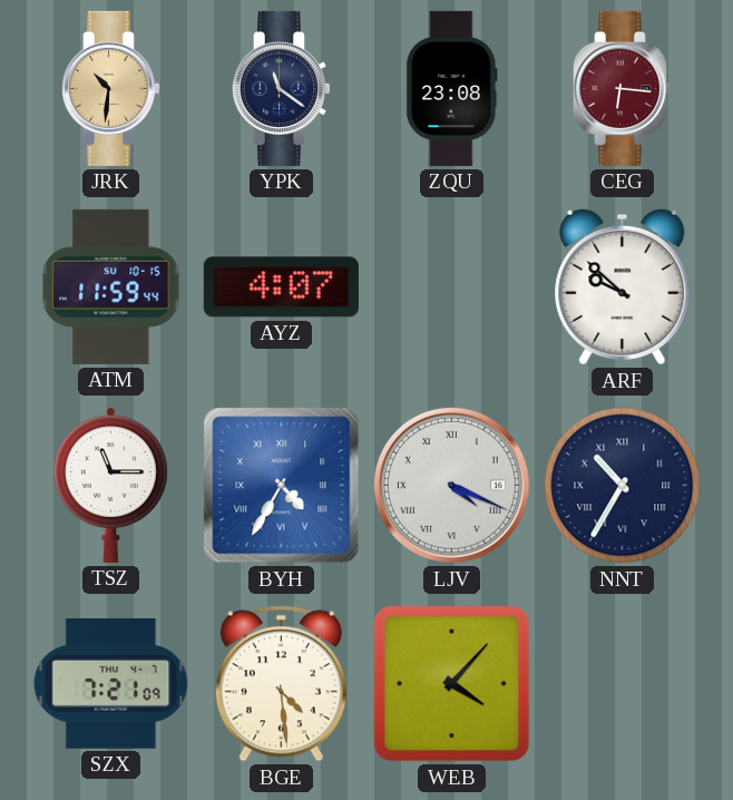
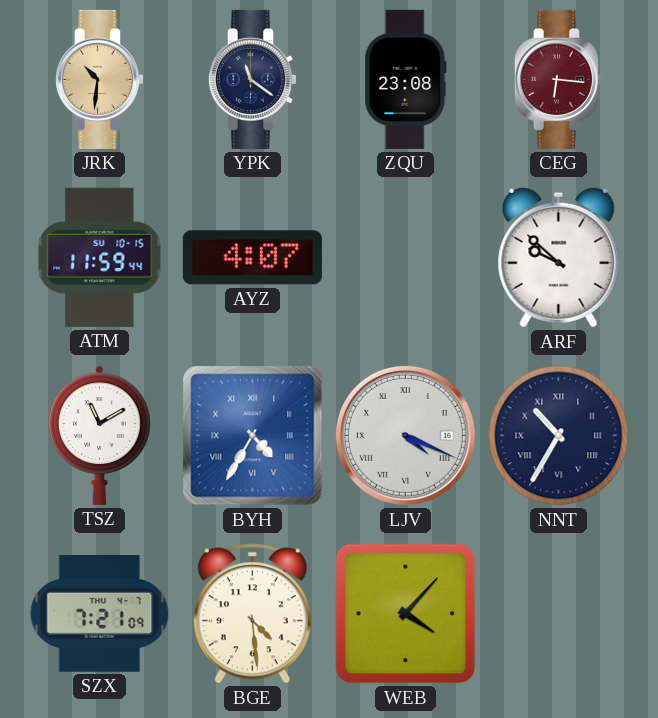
TSZ: 11:15 -> 11:10
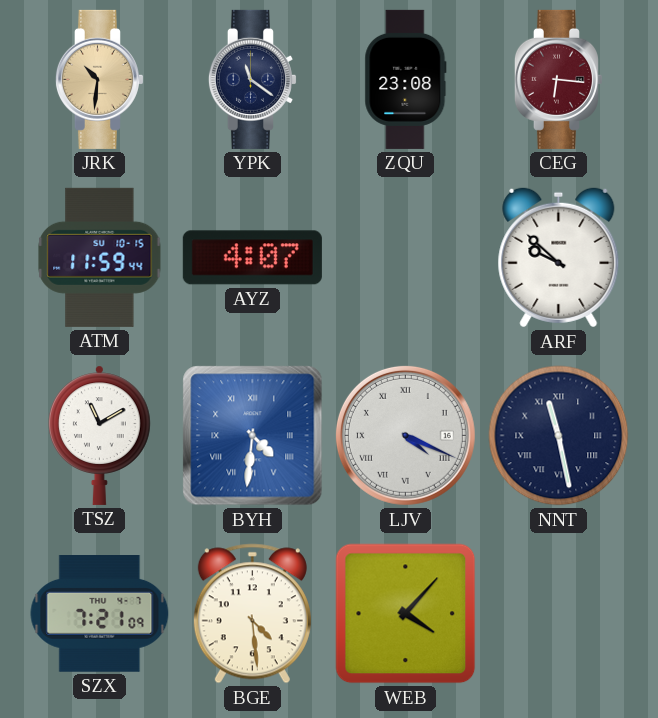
BYH: 4:35 -> 4:31
NNT: 10:35 -> 11:28
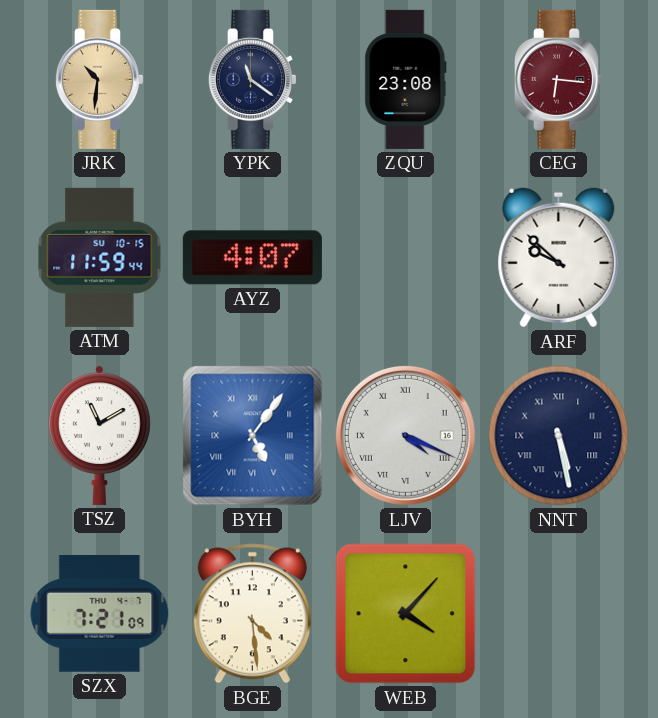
BYH: 4:31 -> 5:06
NNT: 11:28 -> 5:28
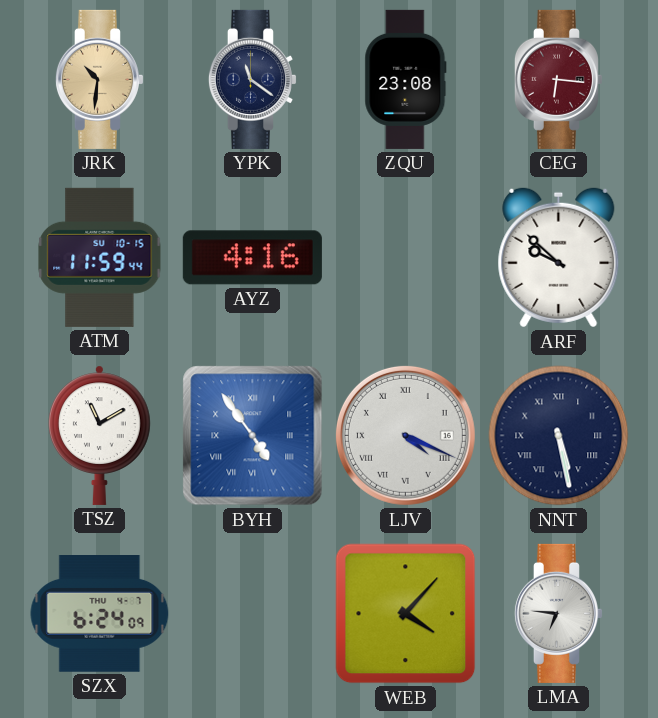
AYZ: 4:07 -> 4:16
BYH: 5:06 -> 4:54
SZX: 7:21 -> 6:24
BGE: 4:29 -> none
LMA: none -> 6:46
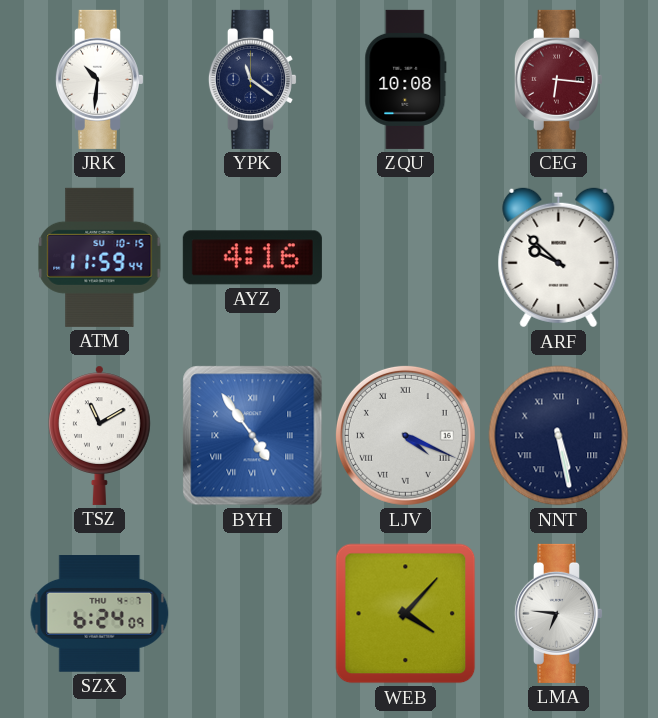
JRK dial: champagne -> white
ZQU: 23:08 -> 10:08
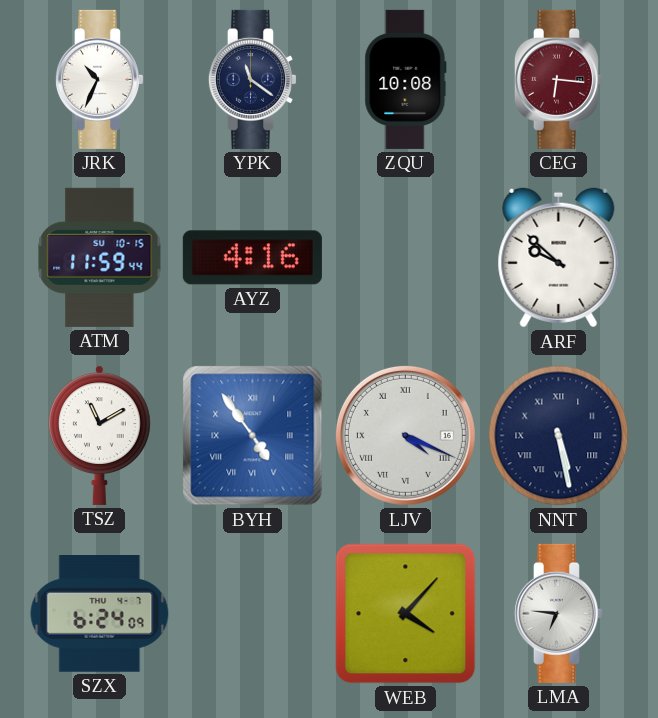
JRK: 10:31 -> 10:34
